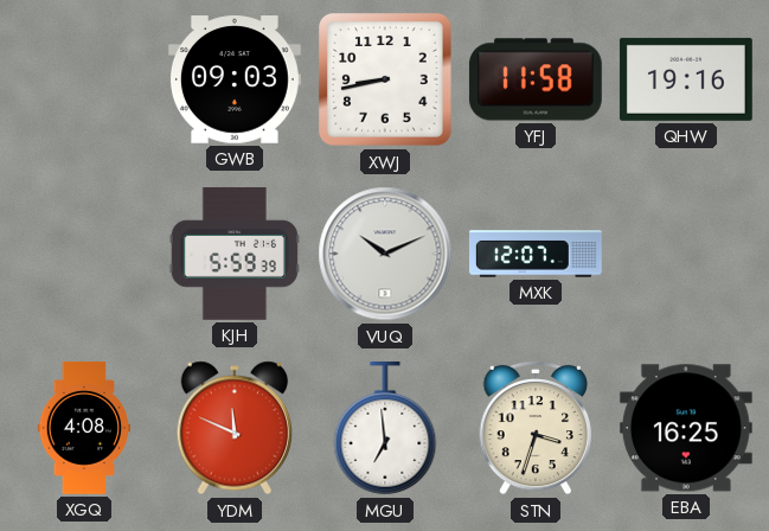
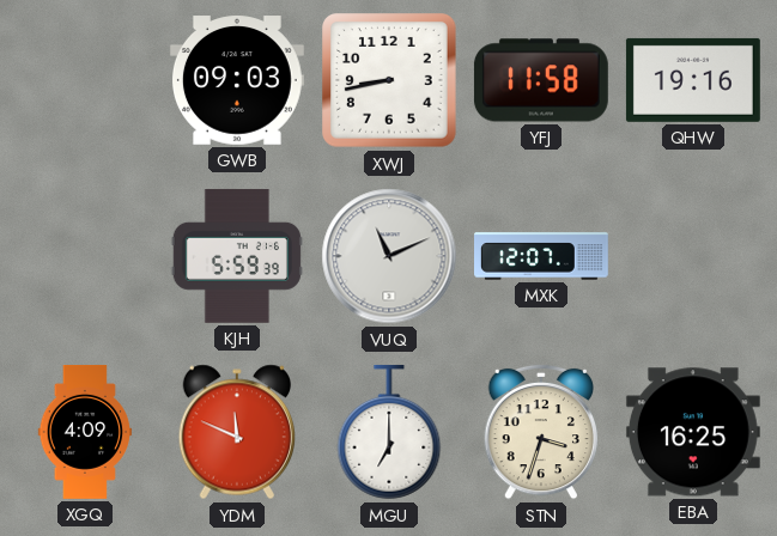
VUQ: 10:11 -> 11:11
XGQ: 4:08 -> 4:09
MGU: 6:59 -> 7:00
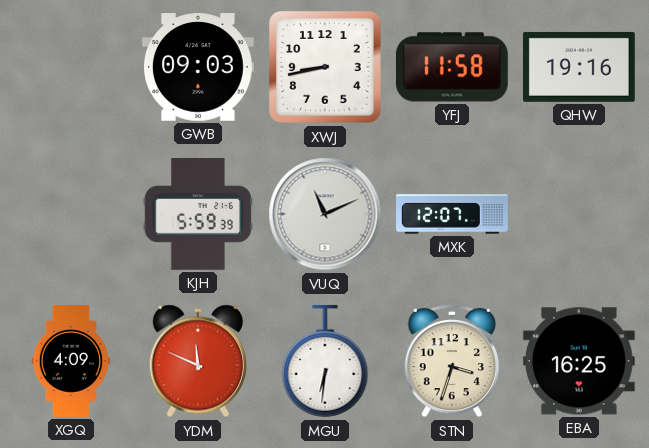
MGU: 7:00 -> 6:31
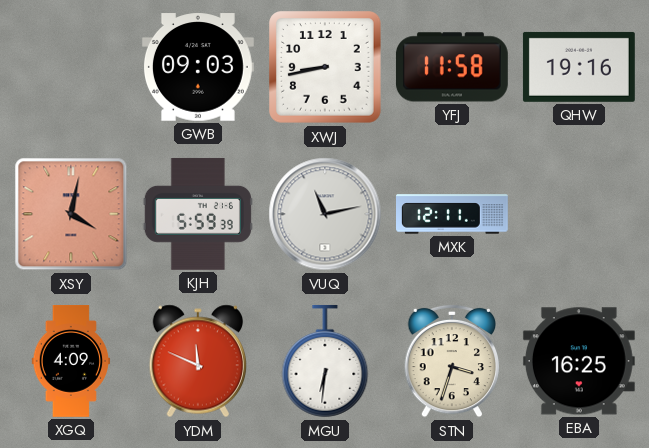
XSY: none -> 4:02
VUQ: 11:11 -> 11:13
MXK: 12:07 -> 12:11
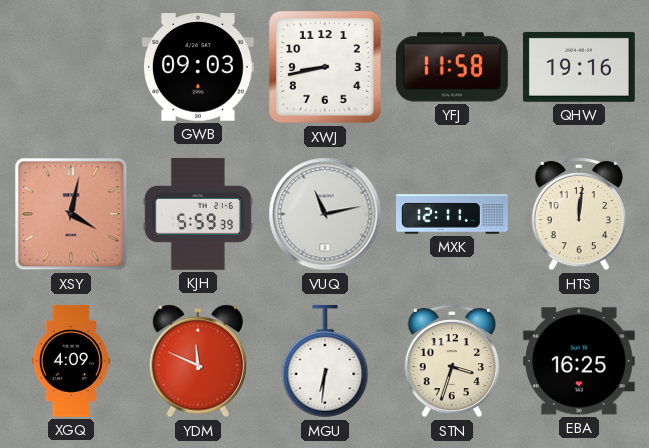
HTS: none -> 12:01
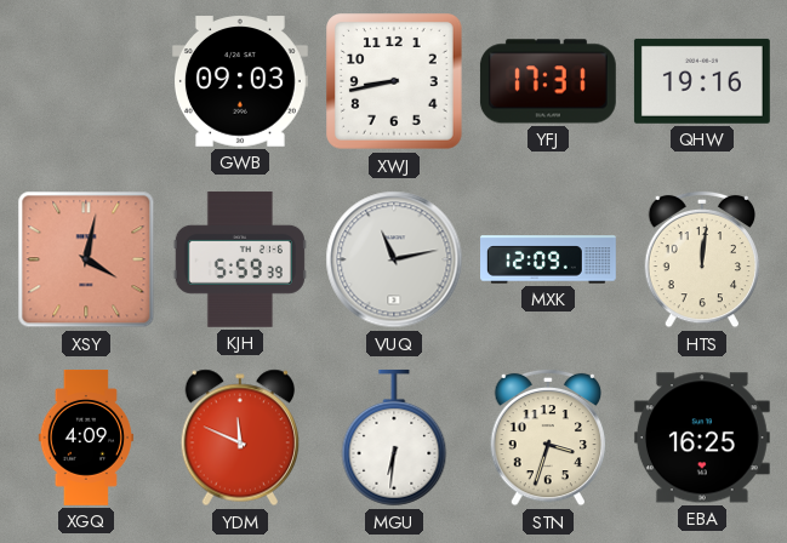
YFJ: 11:58 -> 17:31
MXK: 12:11 -> 12:09
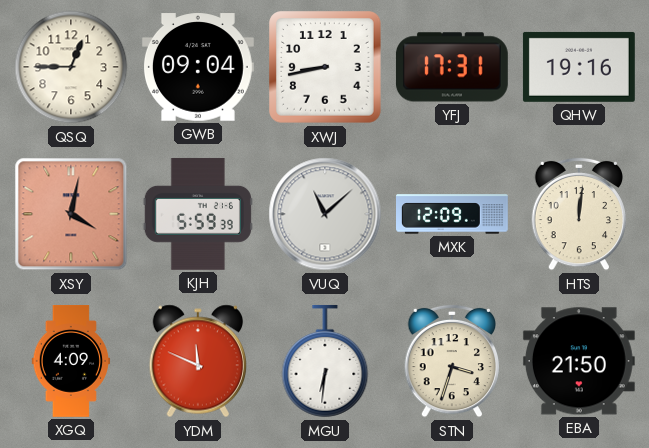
QSQ: none -> 12:45
GWB: 09:03 -> 09:04
VUQ: 11:13 -> 11:08
EBA: 16:25 -> 21:50
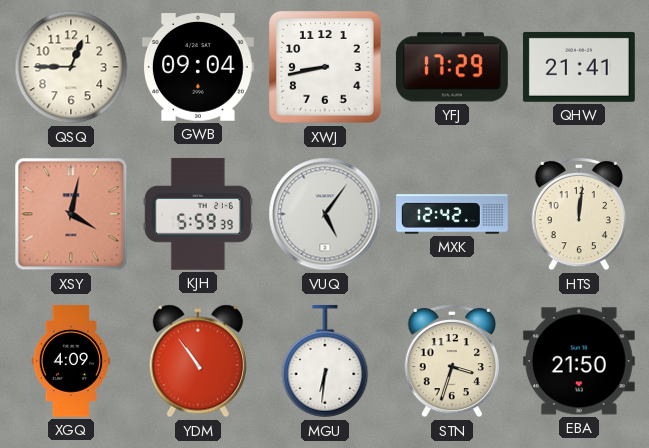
YFJ: 17:31 -> 17:29
QHW: 19:16 -> 21:41
VUQ: 11:08 -> 5:06
MXK: 12:09 -> 12:42
YDM: 11:49 -> 10:54
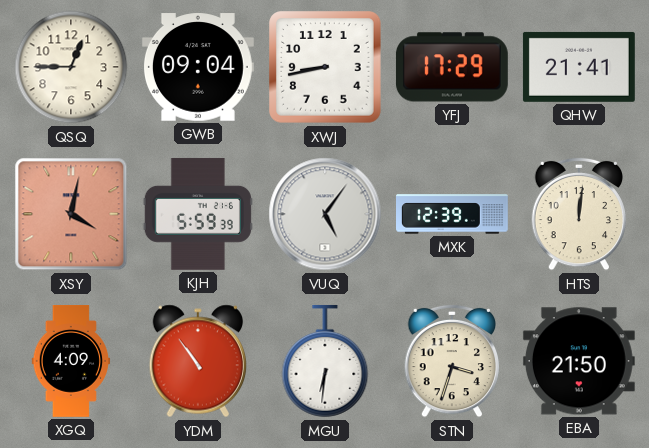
MXK: 12:42 -> 12:39
